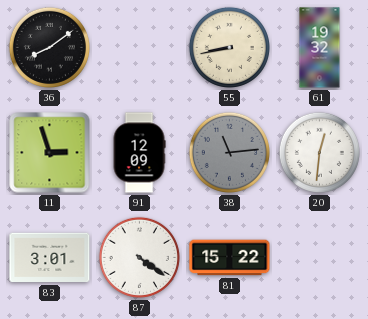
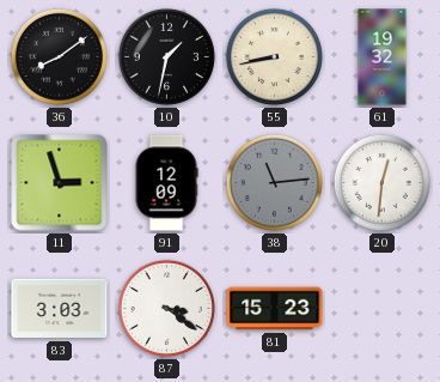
10: none -> 1:32
83: 3:01 -> 3:03
87: 4:21 -> 3:21
81: 15:22 -> 15:23
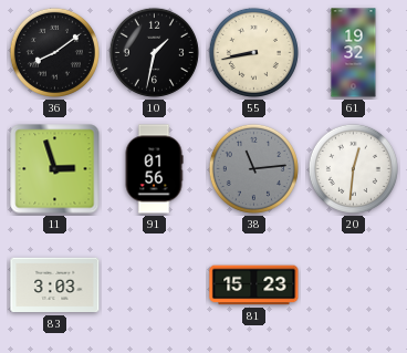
91: 12:09 -> 01:56
87: 3:21 -> none
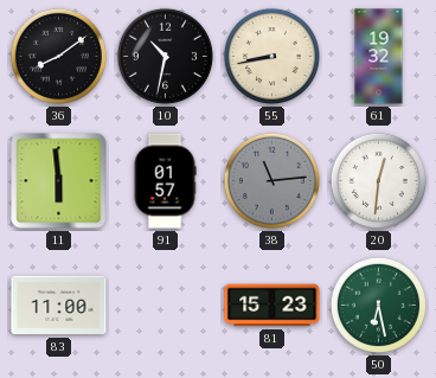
10: 1:32 -> 10:32
11: 2:57 -> 5:59
91: 01:56 -> 01:57
83: 3:03 -> 11:00
50: none -> 6:28
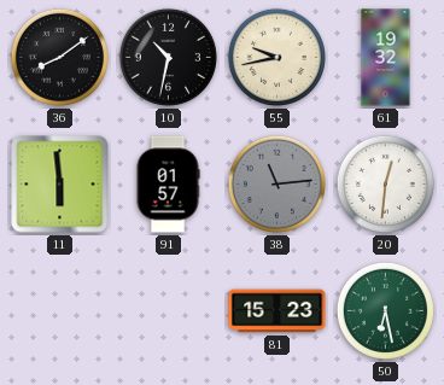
55: 8:43 -> 9:43
83: 11:00 -> none
